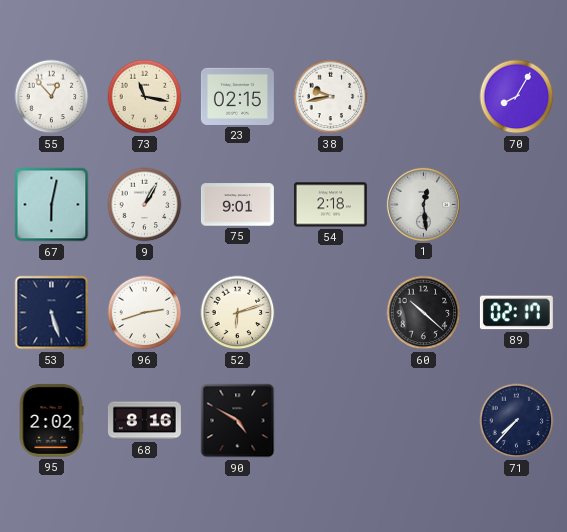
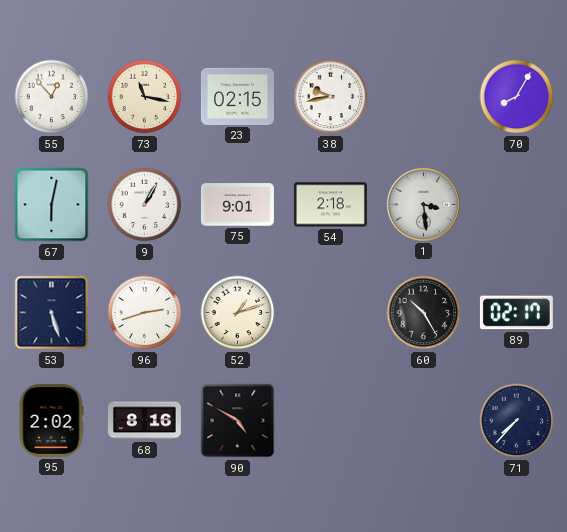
1: 12:29 -> 3:29
52: 6:12 -> 1:12
60: 10:22 -> 10:25
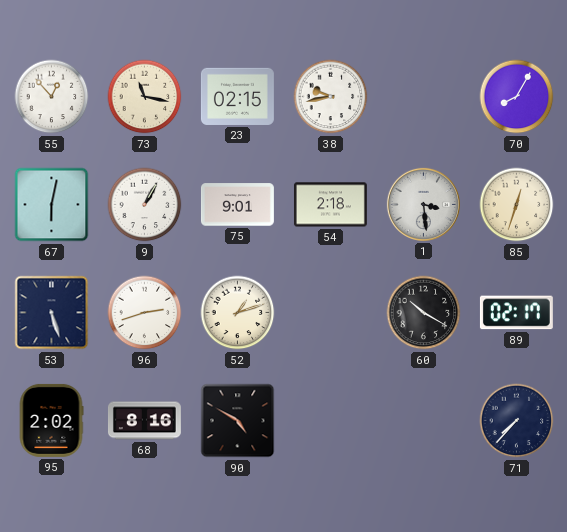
85: none -> 12:33
60: 10:25 -> 10:20
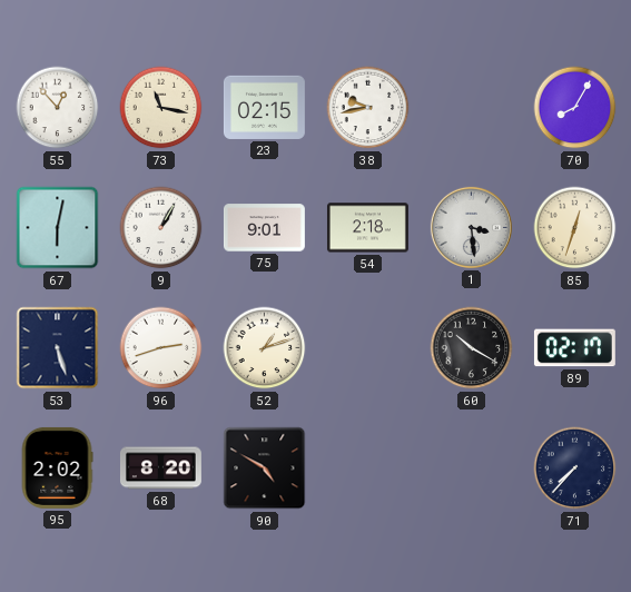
68: 8:16 -> 8:20
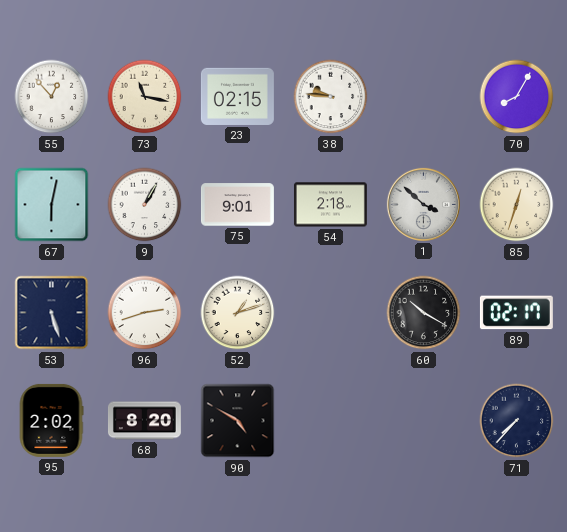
38: 9:43 -> 9:46
1: 3:29 -> 3:52
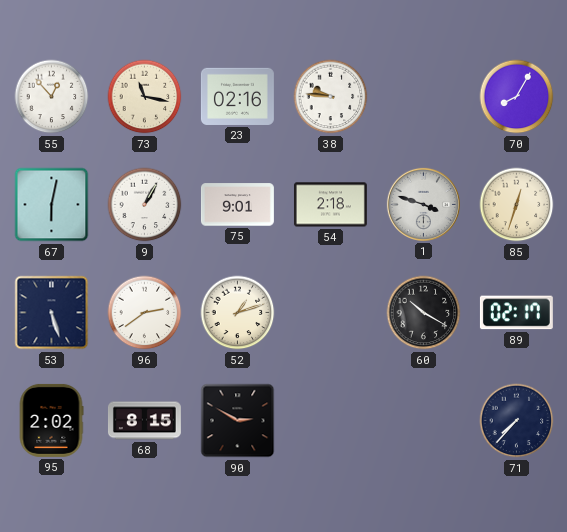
23: 02:15 -> 02:16
1: 3:52 -> 3:48
96: 2:42 -> 2:39
68: 8:20 -> 8:15
90: 4:50 -> 2:50
